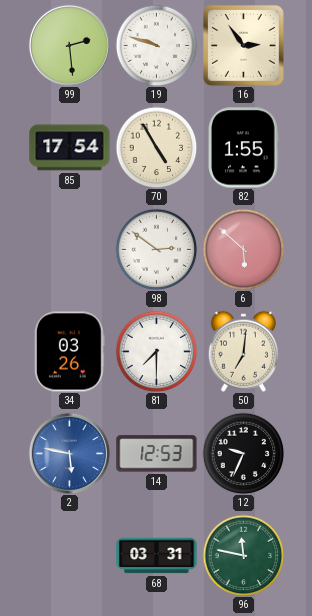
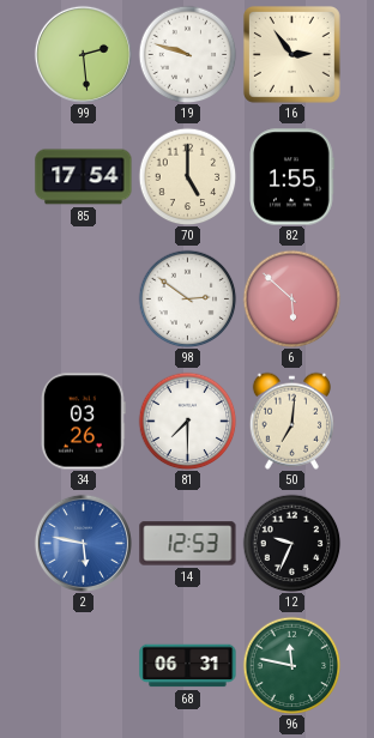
70: 4:55 -> 5:00
68: 03:31 -> 06:31
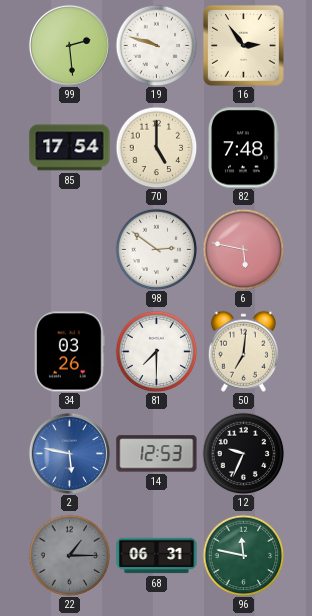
82: 1:55 -> 7:48
6: 5:52 -> 5:47
22: none -> 1:15
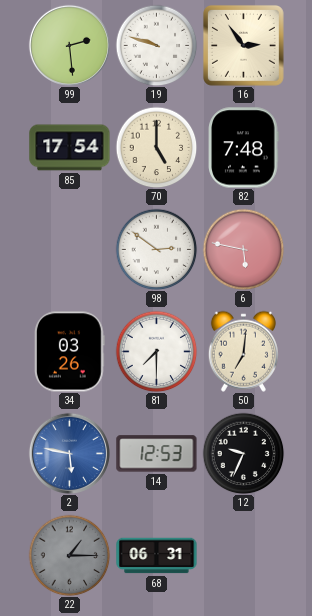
96: 11:47 -> none
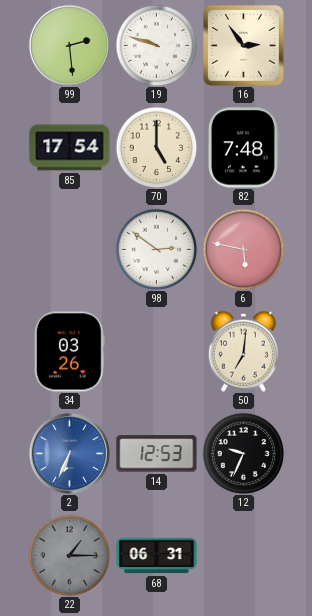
81: 7:30 -> none
2: 5:47 -> 6:34
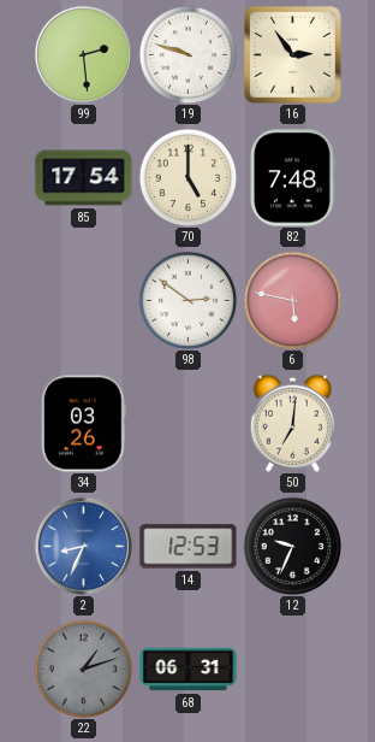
2: 6:34 -> 8:34
22: 1:15 -> 1:12
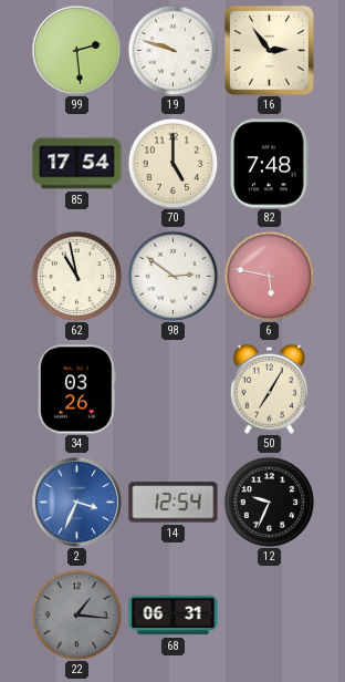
62: none -> 10:58
50: 7:01 -> 7:05
2: 8:34 -> 3:34
14: 12:53 -> 12:54
22: 1:12 -> 1:16
